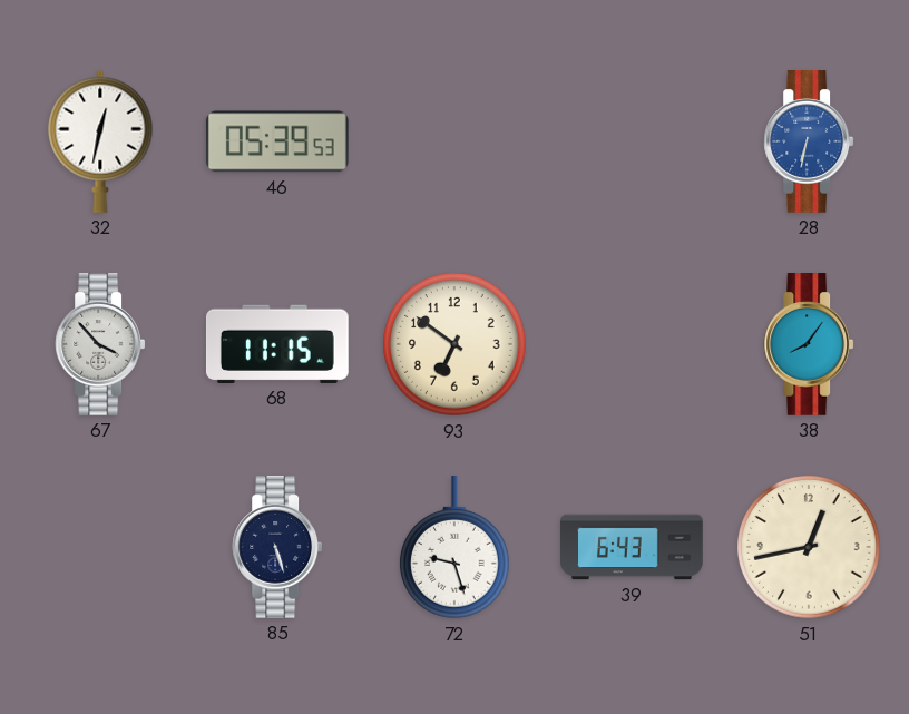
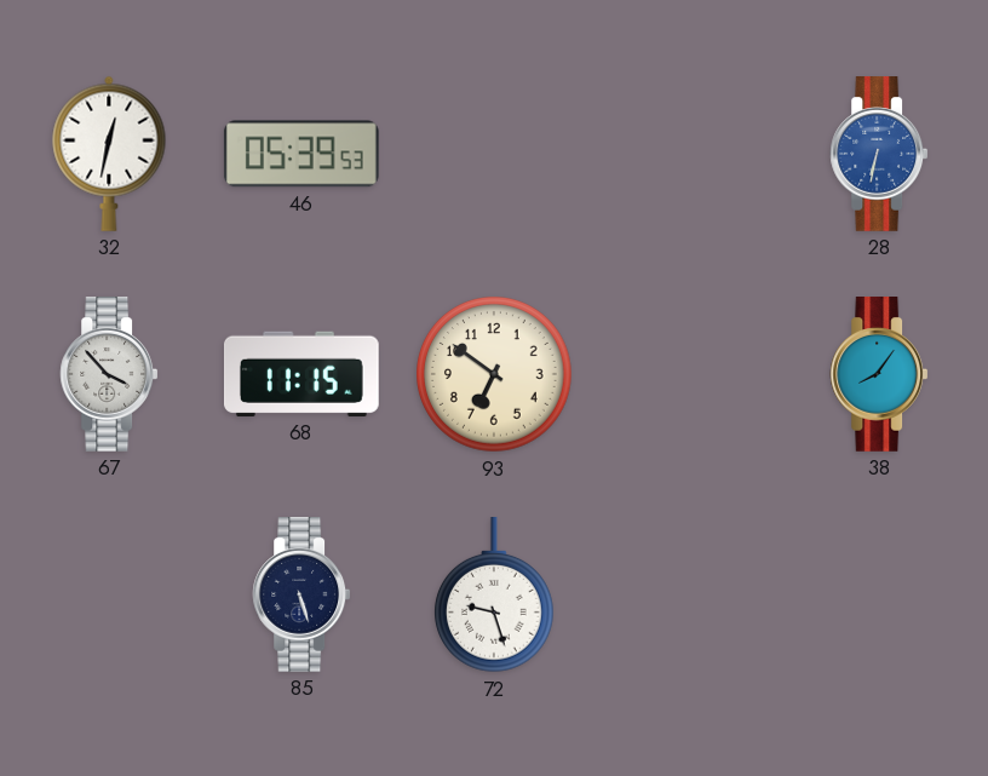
39: 6:43 -> none
51: 12:43 -> none
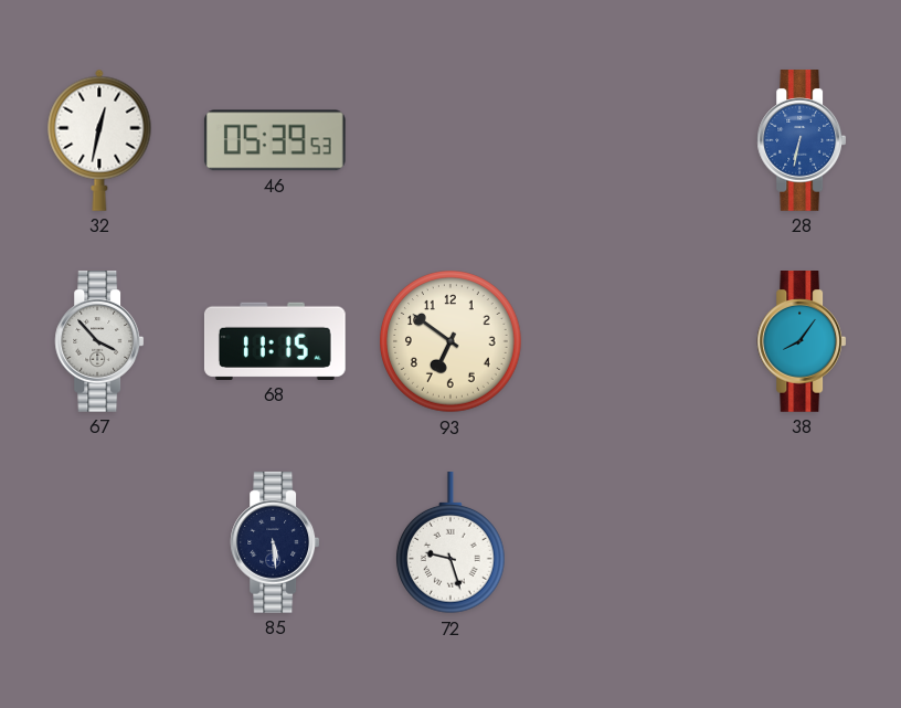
85: 5:27 -> 5:29
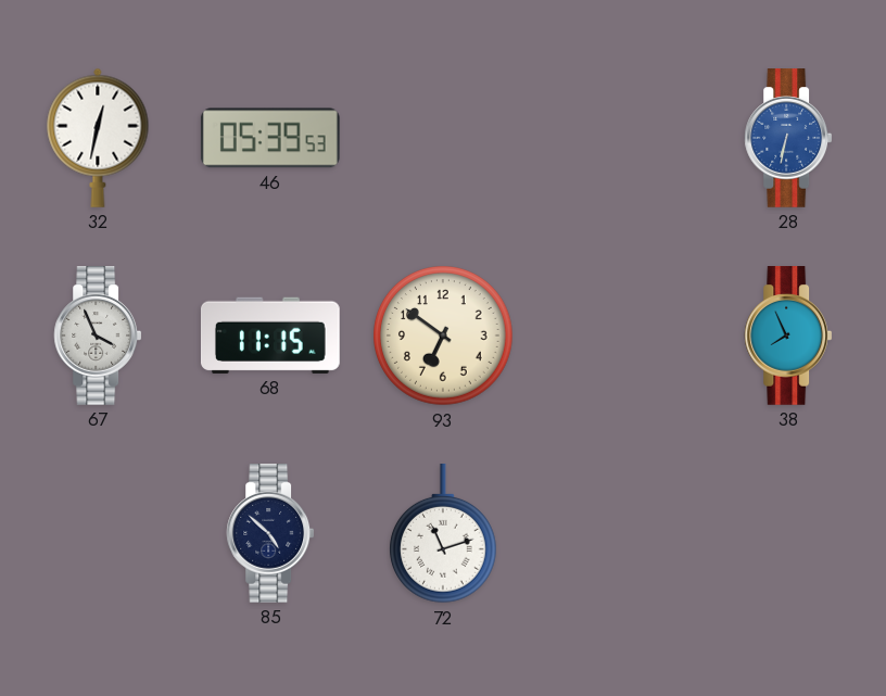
67: 3:53 -> 3:56
38: 8:06 -> 7:56
85: 5:29 -> 4:52
72: 9:27 -> 11:12
